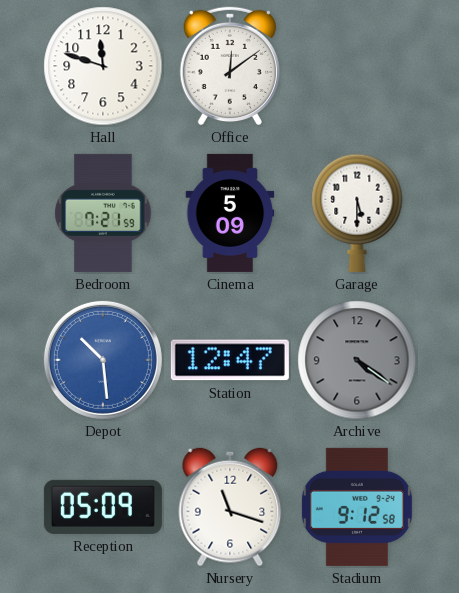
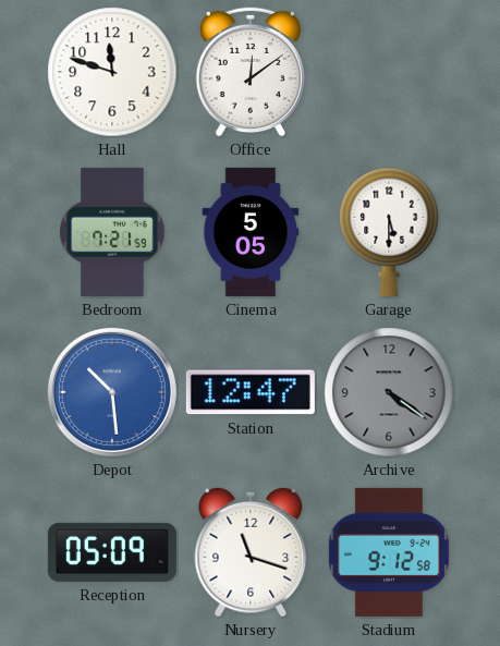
Cinema: 5:09 -> 5:05
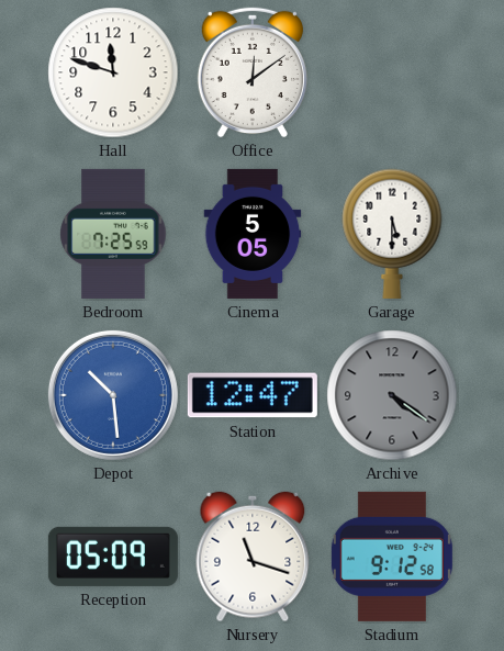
Bedroom: 7:21 -> 7:25
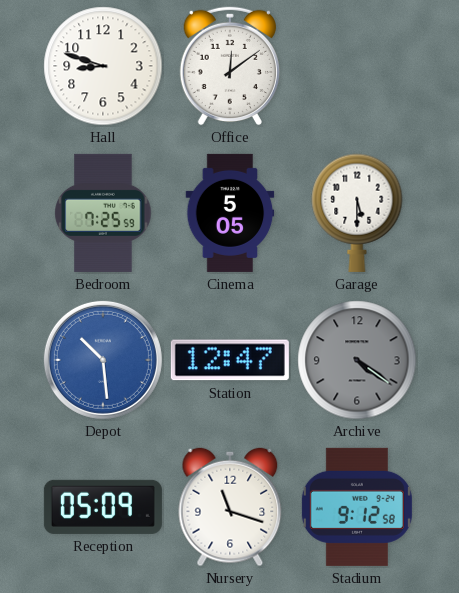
Hall: 11:48 -> 8:48
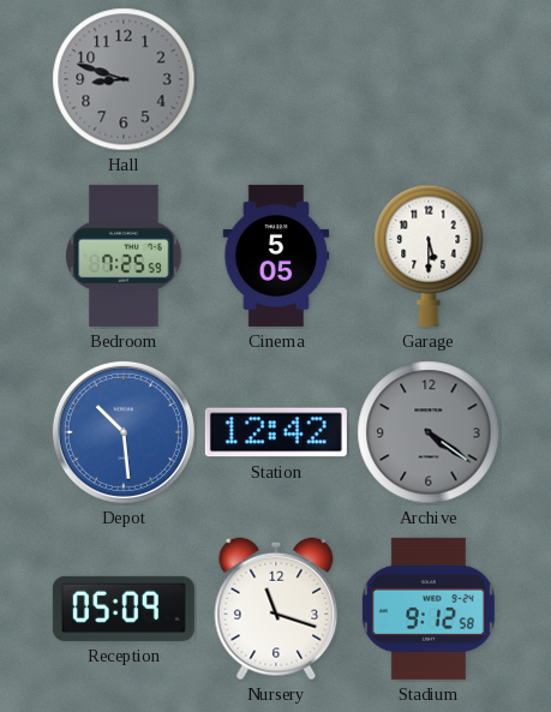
Hall dial: white -> grey
Office: 12:09 -> none
Station: 12:47 -> 12:42
